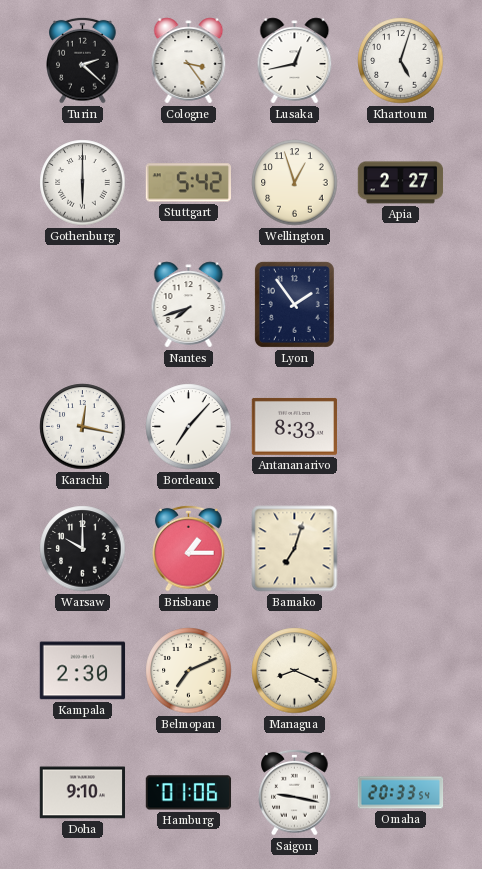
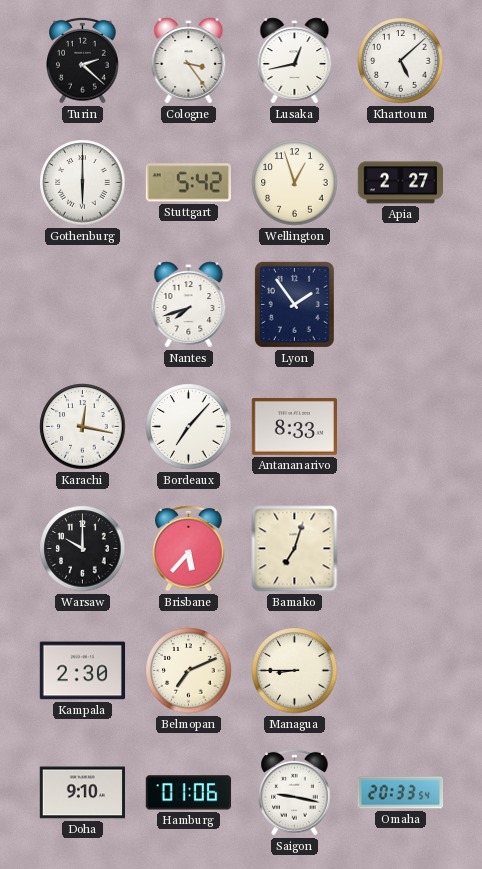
Khartoum: 5:03 -> 5:08
Brisbane: 1:15 -> 5:37
Managua: 8:19 -> 8:45
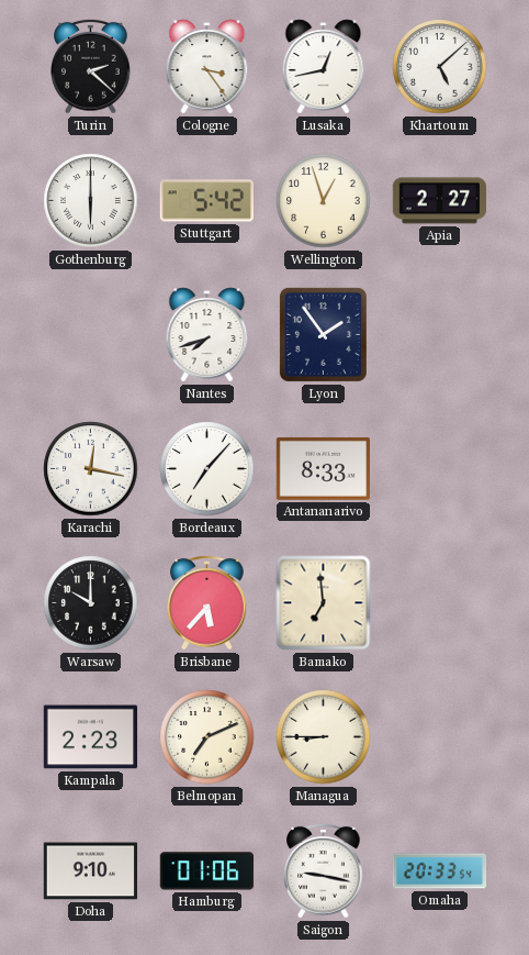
Bamako: 7:03 -> 6:59
Kampala: 2:30 -> 2:23
